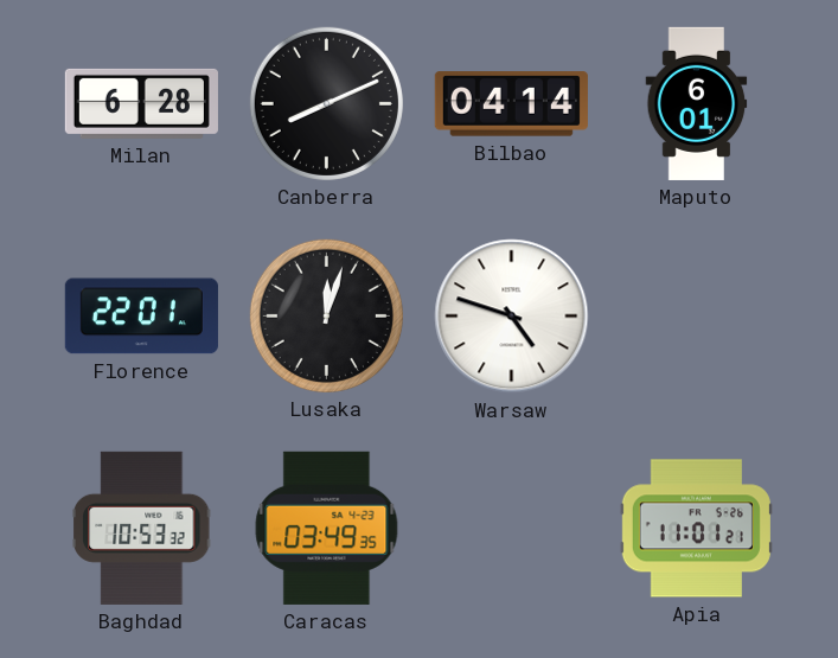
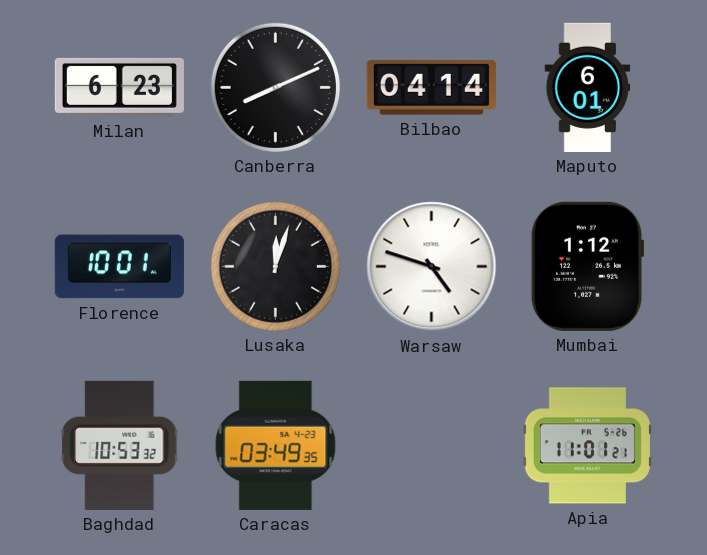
Milan: 6:28 -> 6:23
Florence: 22:01 -> 10:01
Mumbai: none -> 1:12
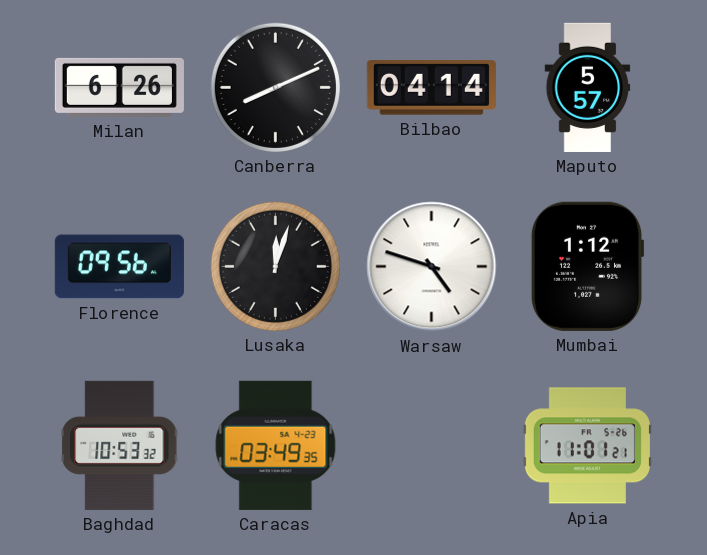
Milan: 6:23 -> 6:26
Maputo: 6:01 -> 5:57
Florence: 10:01 -> 09:56
